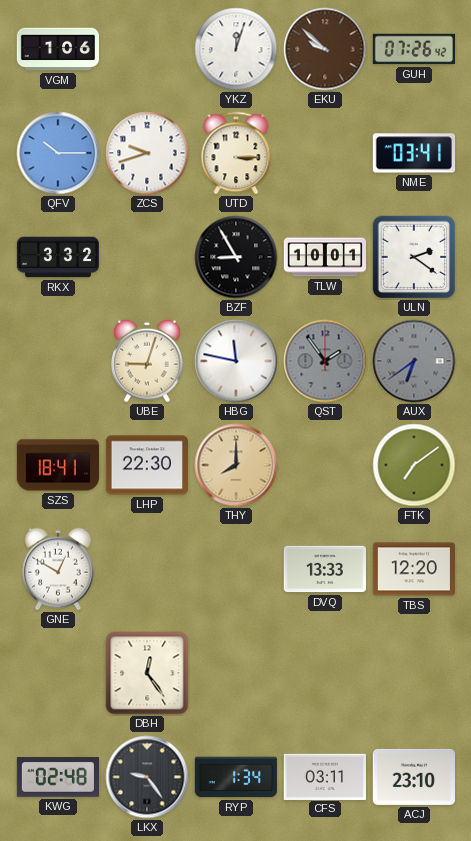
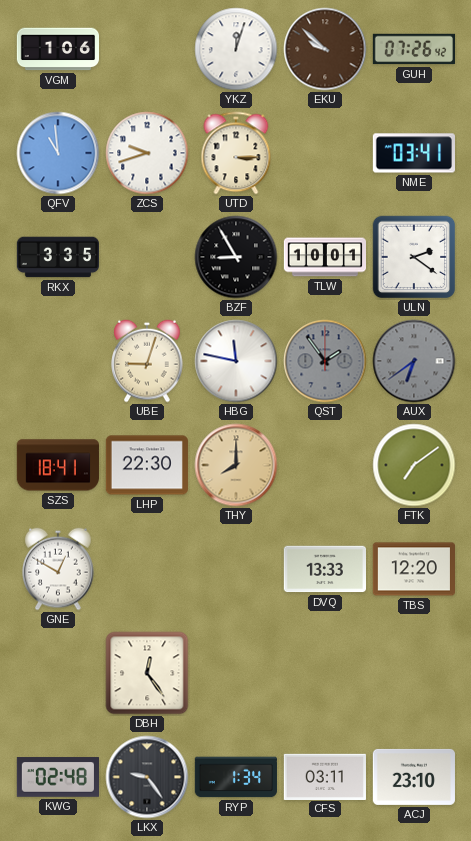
QFV: 10:15 -> 10:59
RKX: 3:32 -> 3:35
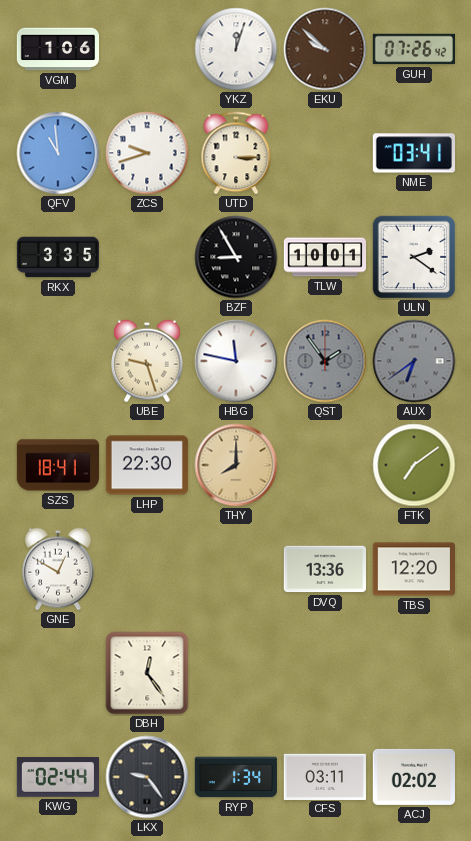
UBE: 9:03 -> 9:27
DVQ: 13:33 -> 13:36
KWG: 02:48 -> 02:44
ACJ: 23:10 -> 02:02
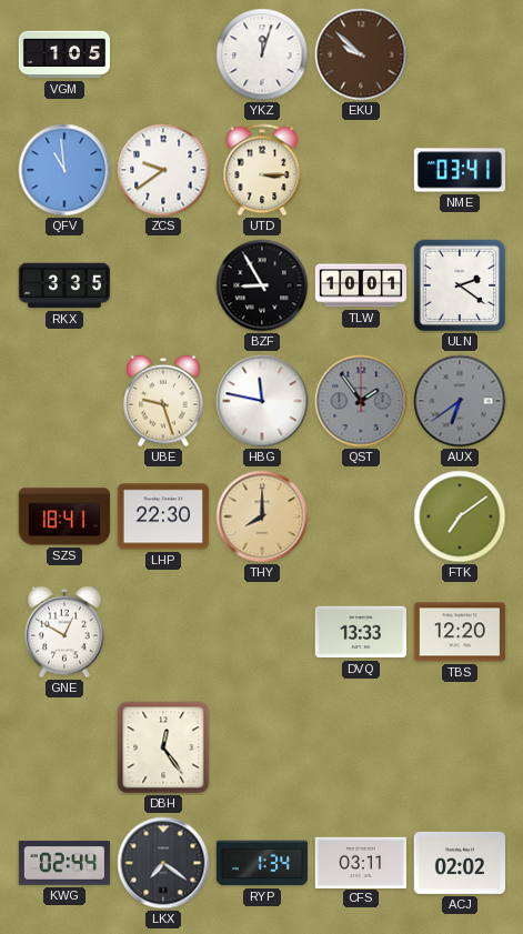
VGM: 1:06 -> 1:05
GUH: 07:26 -> none
ZCS: 9:42 -> 9:39
DVQ: 13:36 -> 13:33
LKX: 9:24 -> 7:21
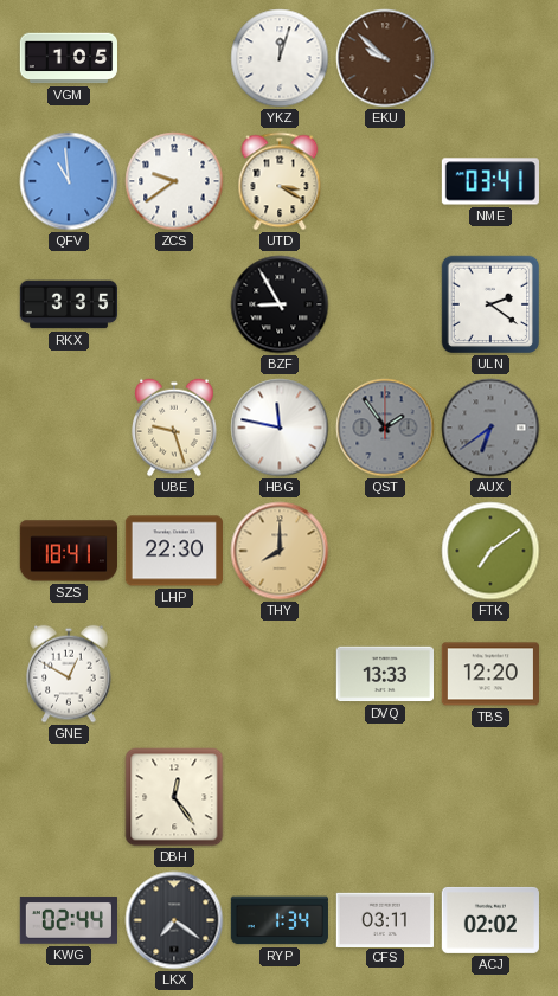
UTD: 3:15 -> 3:20
TLW: 10:01 -> none
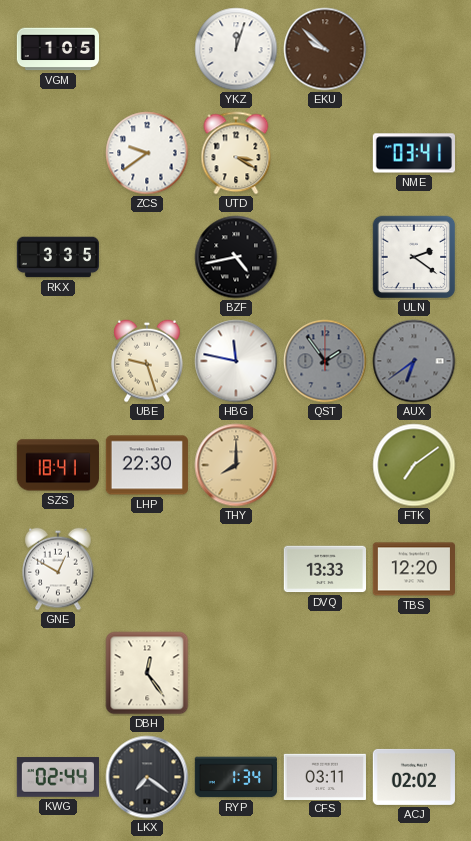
QFV: 10:59 -> none
BZF: 8:55 -> 4:43
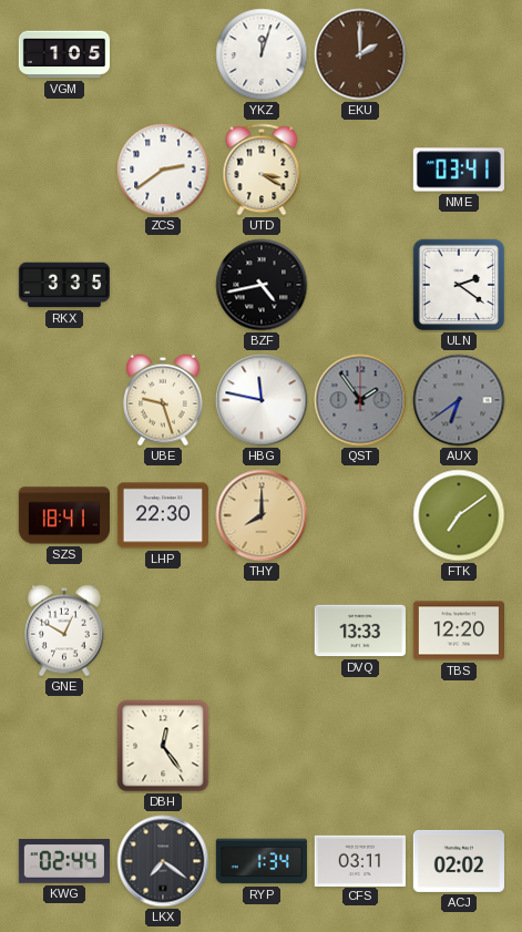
EKU: 9:52 -> 2:00
ZCS: 9:39 -> 2:39
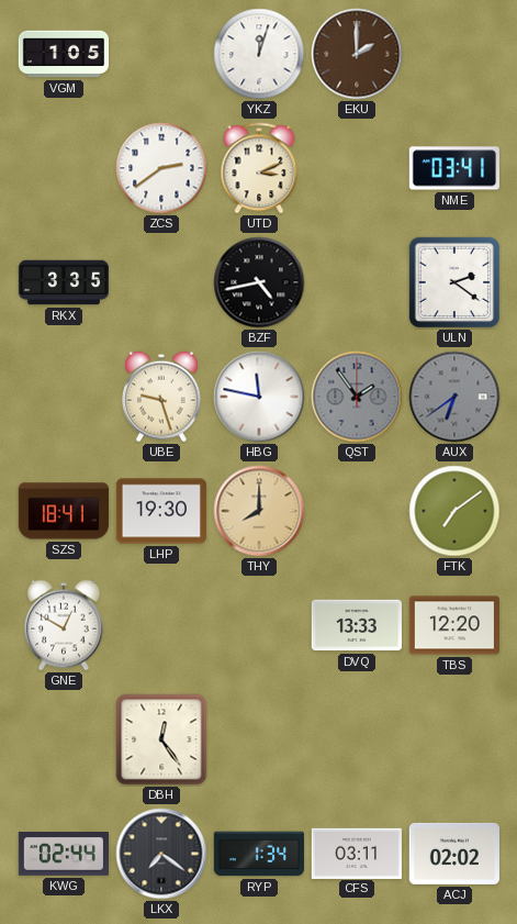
UTD: 3:20 -> 3:11
LHP: 22:30 -> 19:30
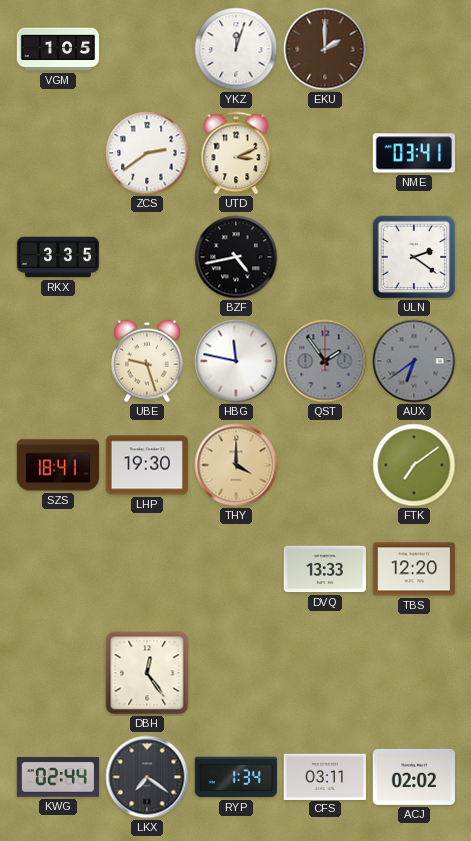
THY: 8:00 -> 4:00
GNE: 12:50 -> none
